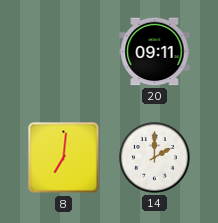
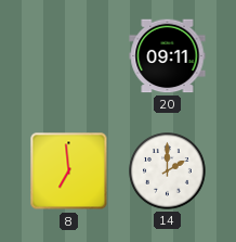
8: 7:01 -> 6:59
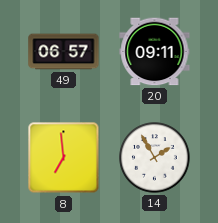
49: none -> 06:57
14: 2:00 -> 1:55
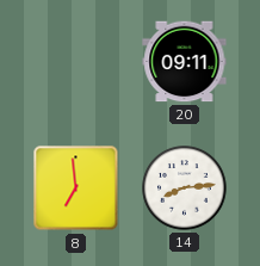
49: 06:57 -> none
14: 1:55 -> 8:14
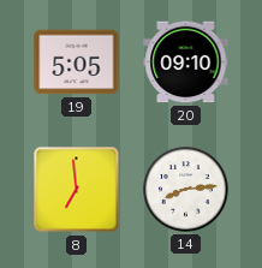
19: none -> 5:05
20: 09:11 -> 09:10
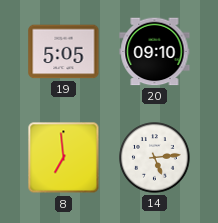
14: 8:14 -> 5:14
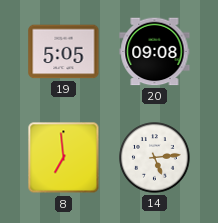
20: 09:10 -> 09:08
